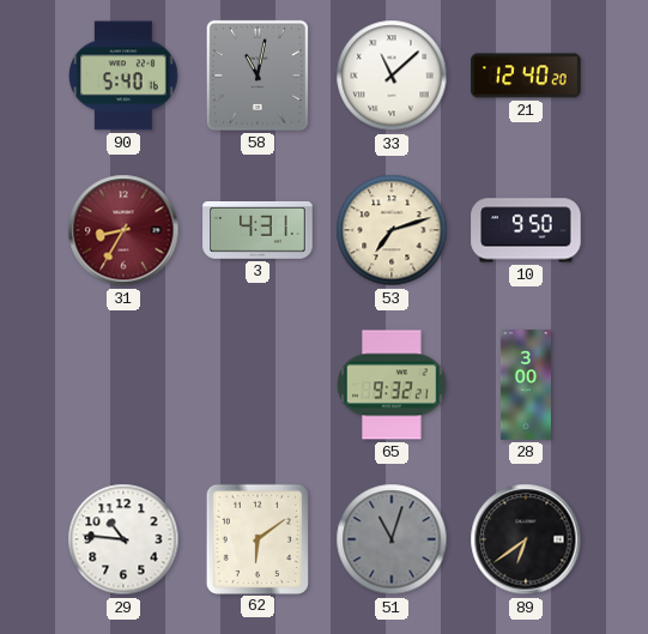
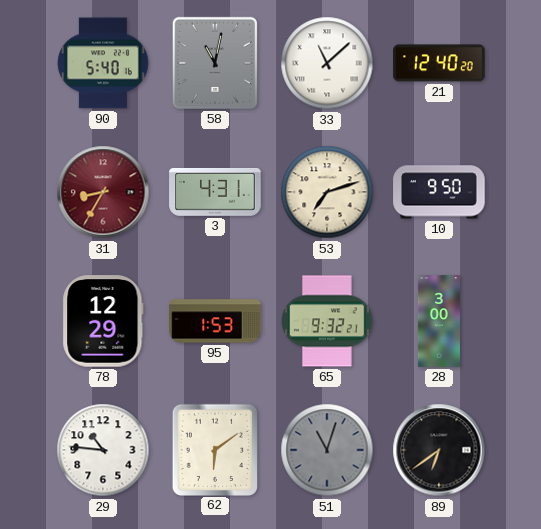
78: none -> 12:29
95: none -> 1:53
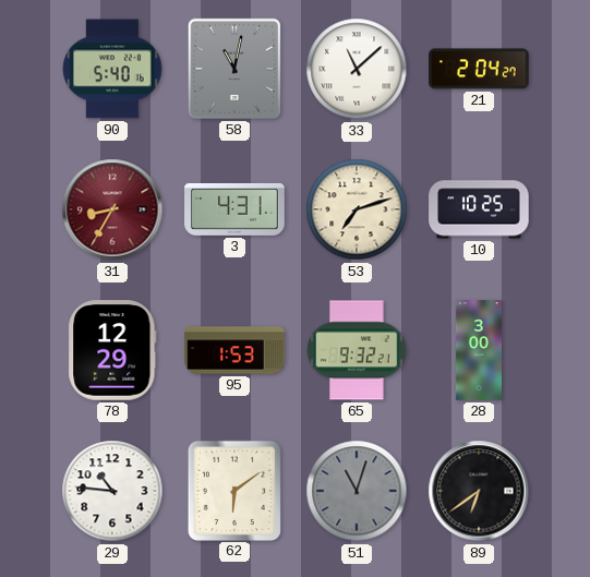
21: 12:40 -> 2:04
10: 9:50 -> 10:25
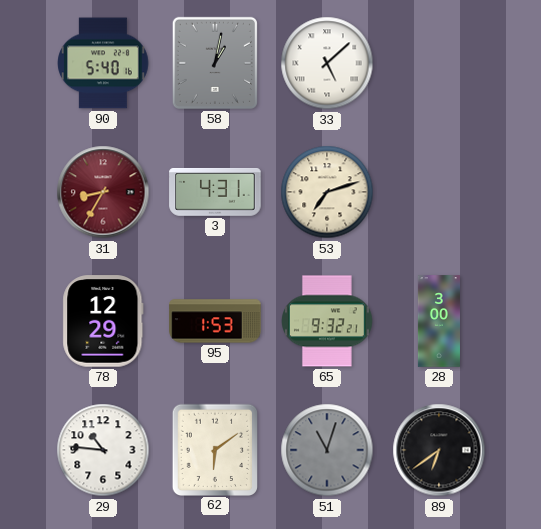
58: 11:02 -> 1:02
33: 11:08 -> 5:08
21: 2:04 -> none
10: 10:25 -> none
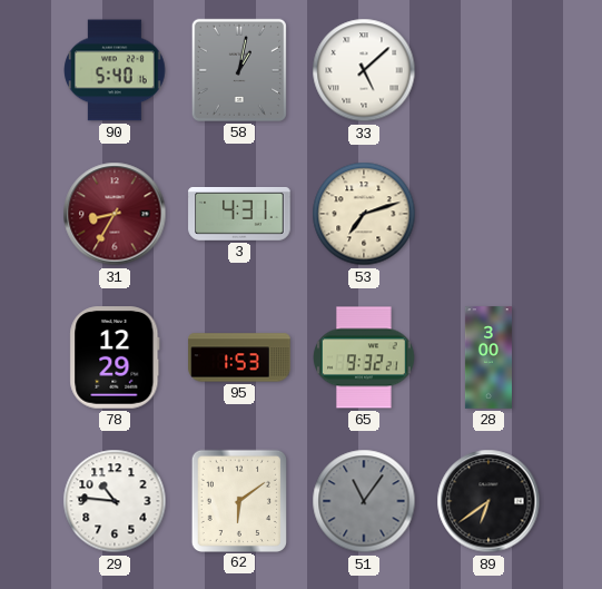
51: 11:03 -> 11:06
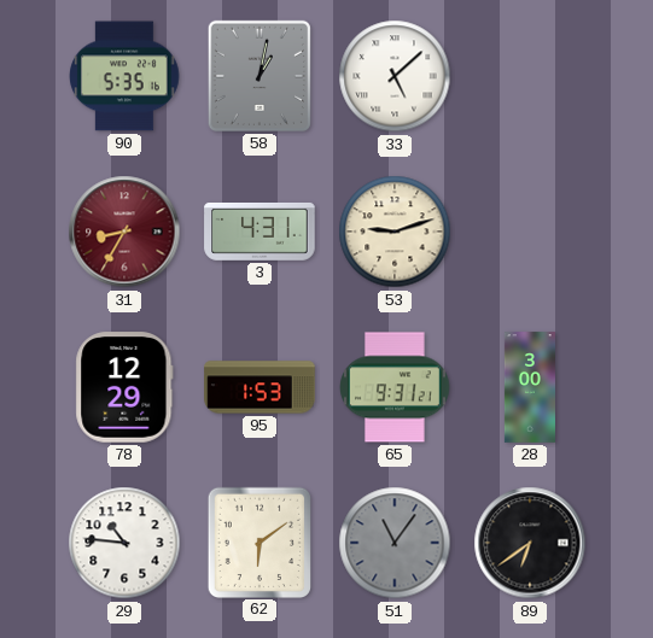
90: 5:40 -> 5:35
53: 7:12 -> 9:12
65: 9:32 -> 9:31
